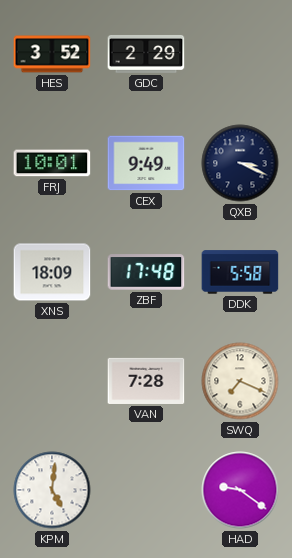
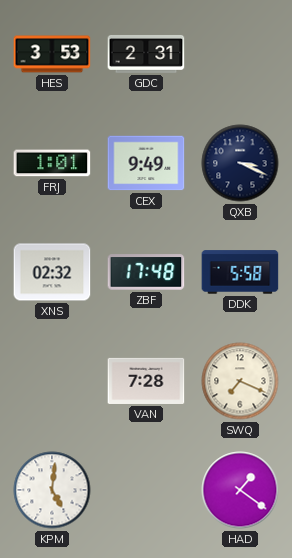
HES: 3:52 -> 3:53
GDC: 2:29 -> 2:31
FRJ: 10:01 -> 1:01
XNS: 18:09 -> 02:32
HAD: 9:21 -> 1:21
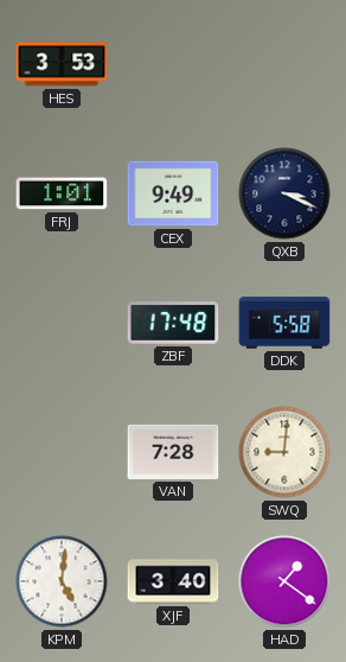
GDC: 2:31 -> none
XNS: 02:32 -> none
SWQ: 7:19 -> 9:01
XJF: none -> 3:40
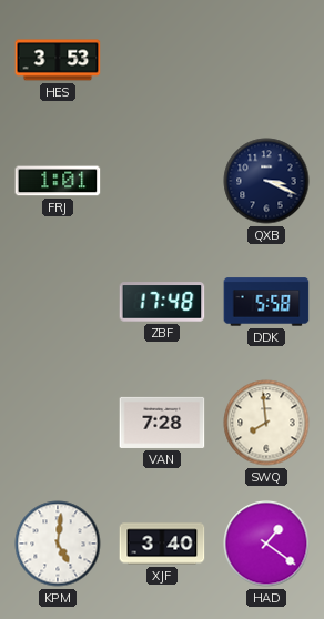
CEX: 9:49 -> none
SWQ: 9:01 -> 7:59
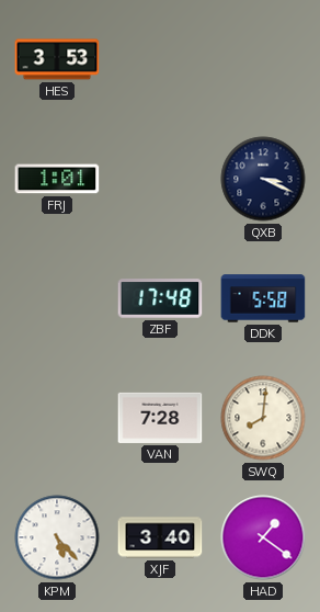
SWQ: 7:59 -> 8:01
KPM: 5:01 -> 5:23
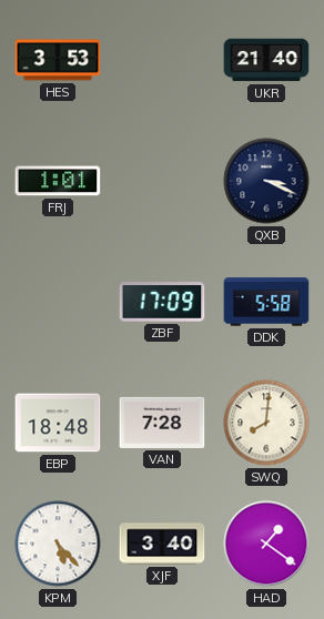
UKR: none -> 21:40
ZBF: 17:48 -> 17:09
EBP: none -> 18:48
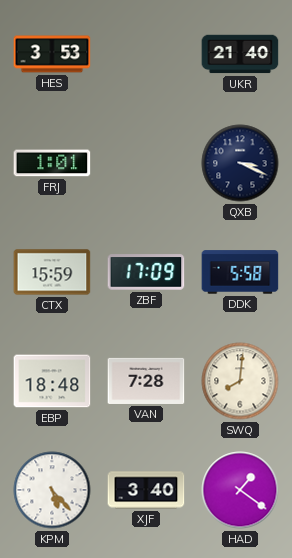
CTX: none -> 15:59
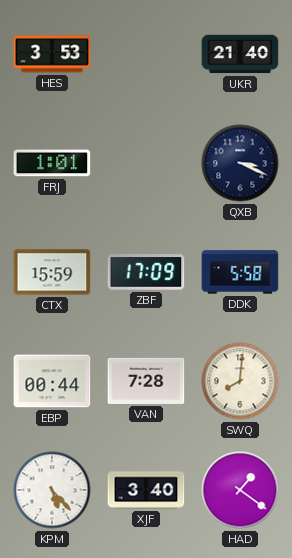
EBP: 18:48 -> 00:44
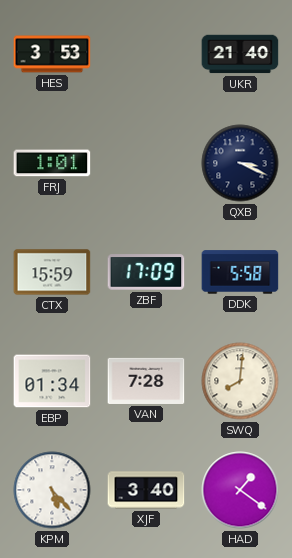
EBP: 00:44 -> 01:34
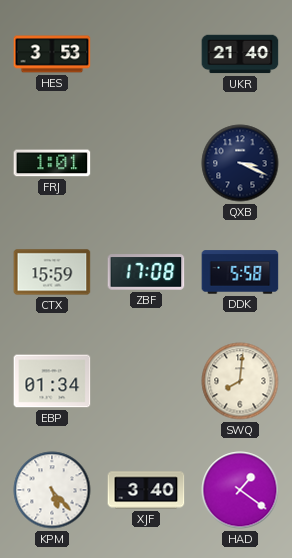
ZBF: 17:09 -> 17:08
VAN: 7:28 -> none
